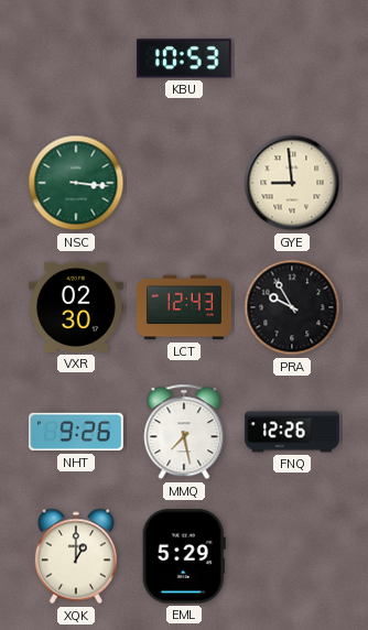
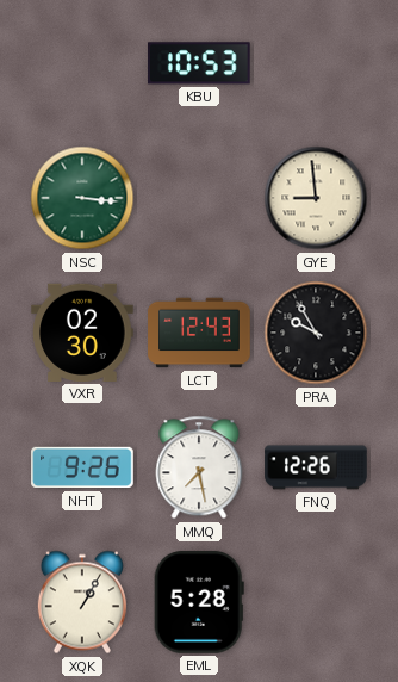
XQK: 1:00 -> 1:05
EML: 5:29 -> 5:28
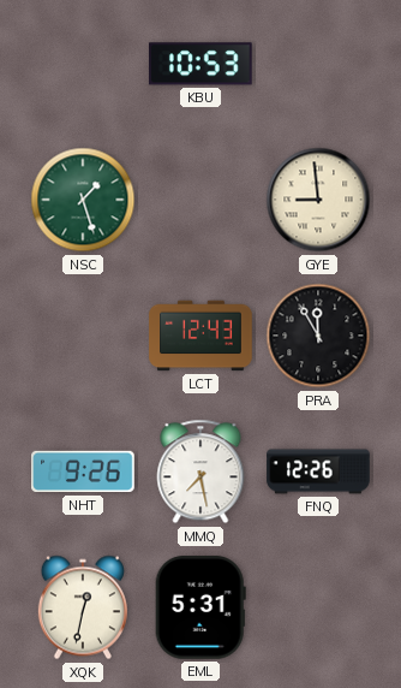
NSC: 3:16 -> 1:27
VXR: 02:30 -> none
PRA: 9:55 -> 11:55
XQK: 1:05 -> 12:32
EML: 5:28 -> 5:31
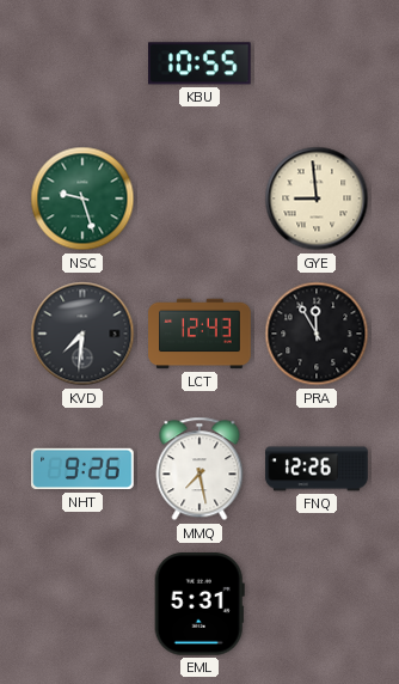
KBU: 10:53 -> 10:55
NSC: 1:27 -> 9:27
KVD: none -> 7:31
XQK: 12:32 -> none
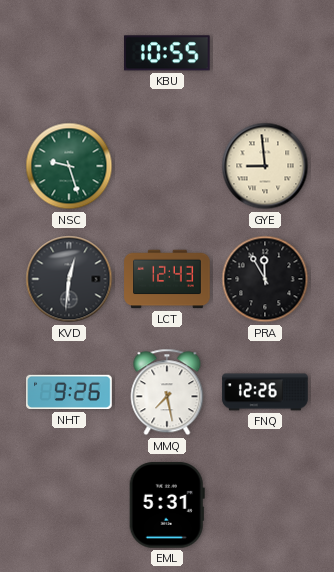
KVD: 7:31 -> 12:31
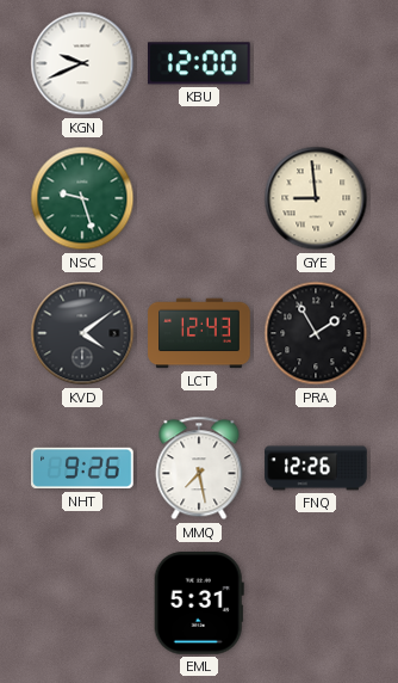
KGN: none -> 9:41
KBU: 10:55 -> 12:00
KVD: 12:31 -> 4:09
PRA: 11:55 -> 1:55
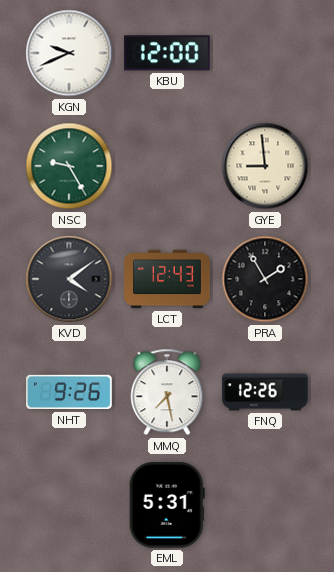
NSC: 9:27 -> 9:25
